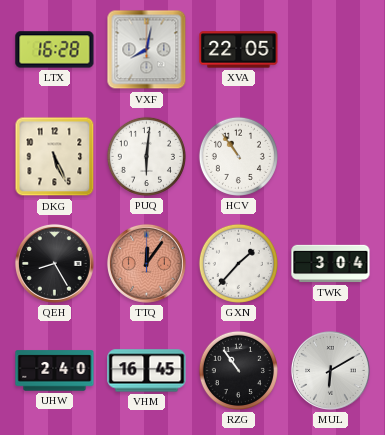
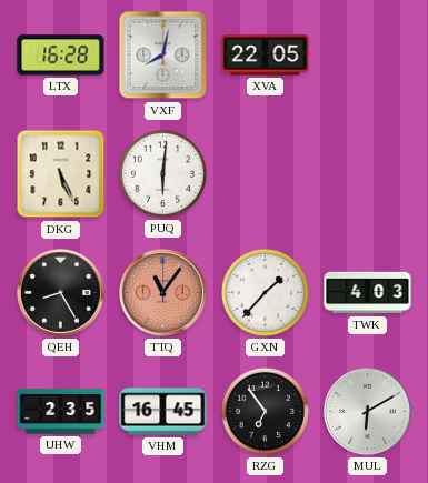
HCV: 10:54 -> none
TTQ: 12:06 -> 11:06
TWK: 3:04 -> 4:03
UHW: 2:40 -> 2:35
RZG: 10:54 -> 6:54
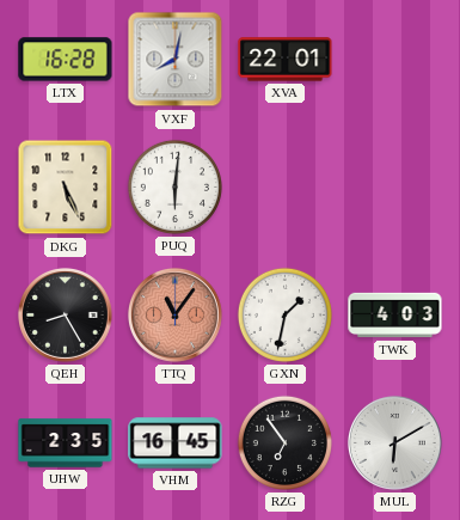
XVA: 22:05 -> 22:01
GXN: 1:37 -> 1:32
